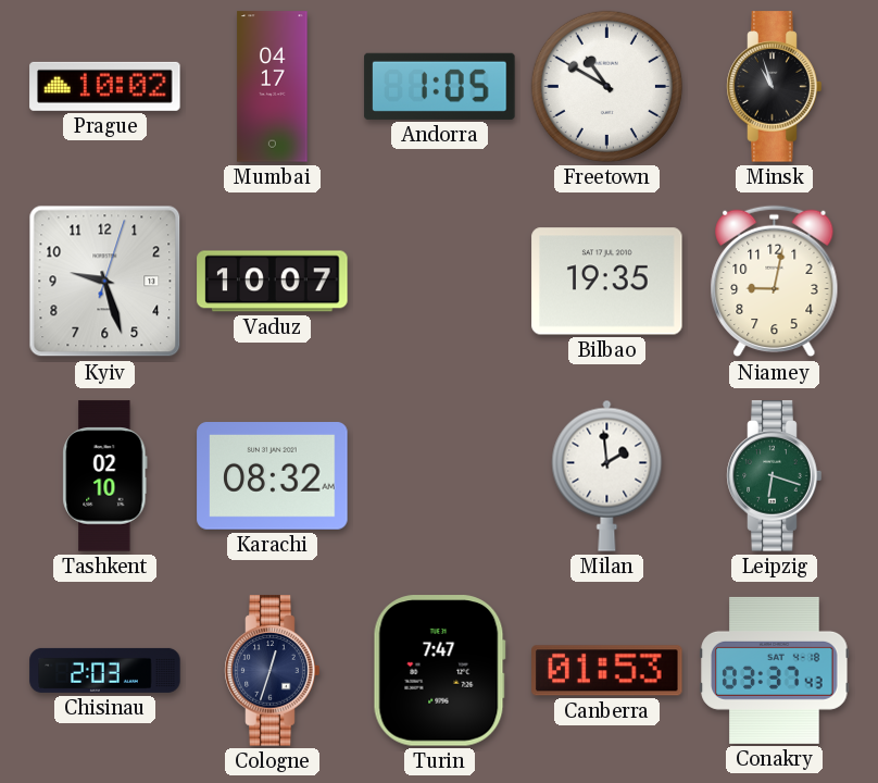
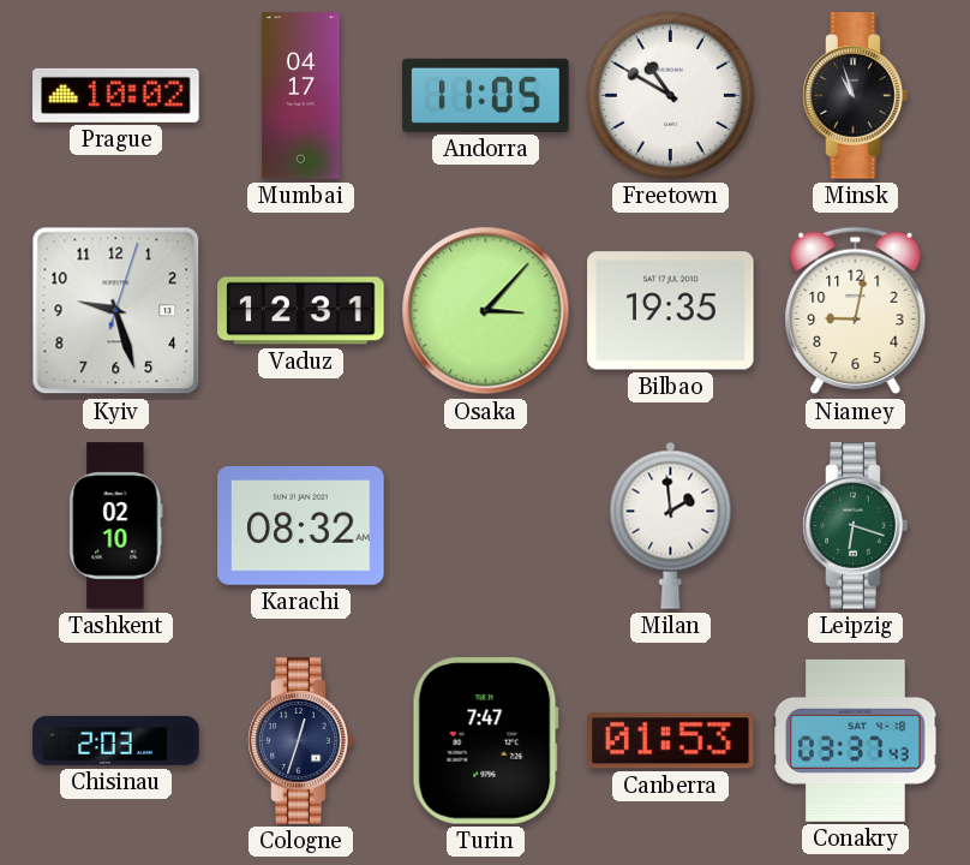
Andorra: 1:05 -> 11:05
Vaduz: 10:07 -> 12:31
Osaka: none -> 3:07
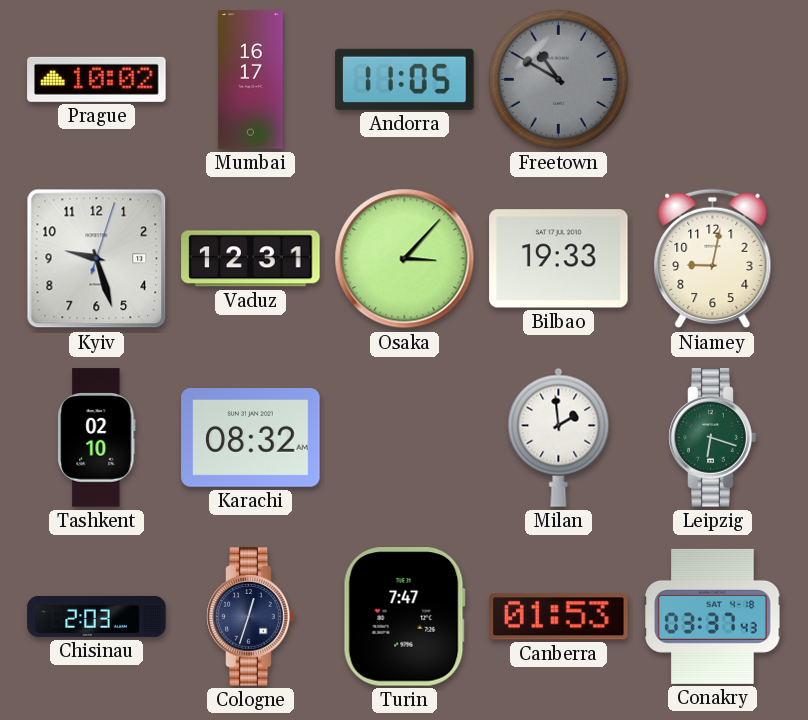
Mumbai: 04:17 -> 16:17
Freetown dial: white -> grey
Minsk: 10:57 -> none
Bilbao: 19:35 -> 19:33
